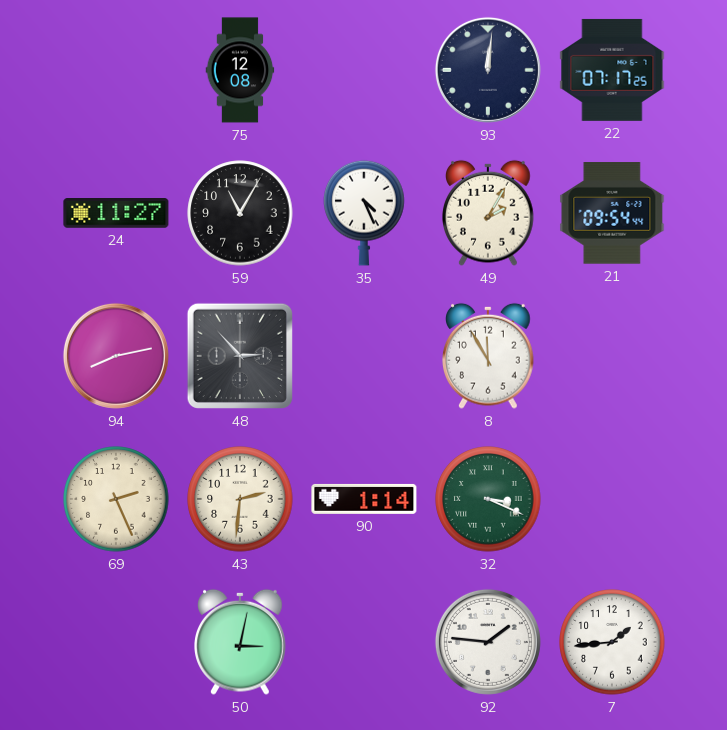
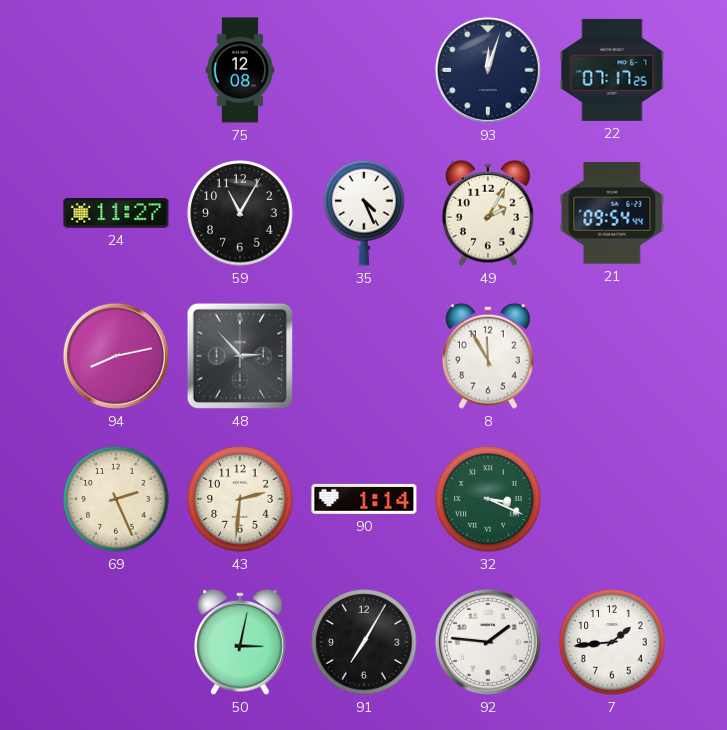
93: 12:01 -> 12:03
91: none -> 7:05
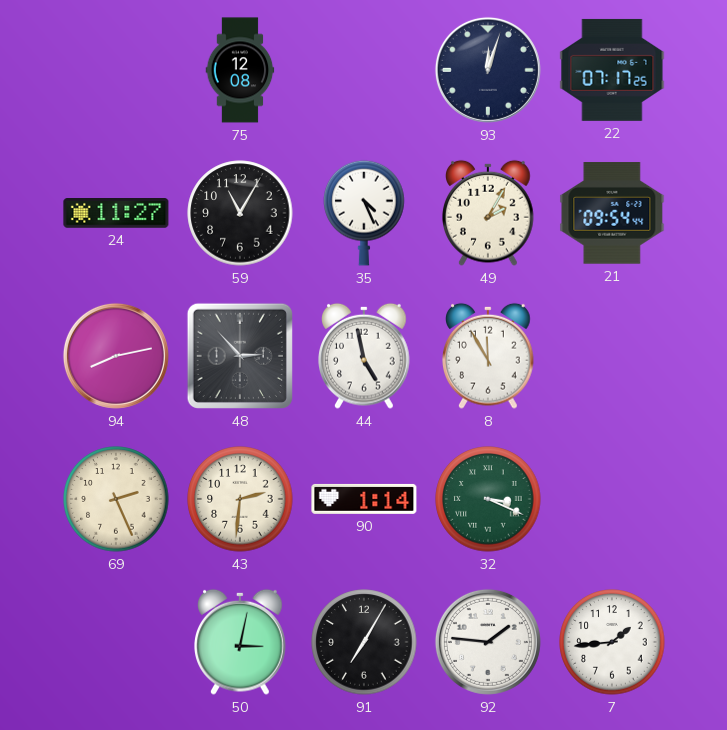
44: none -> 4:58
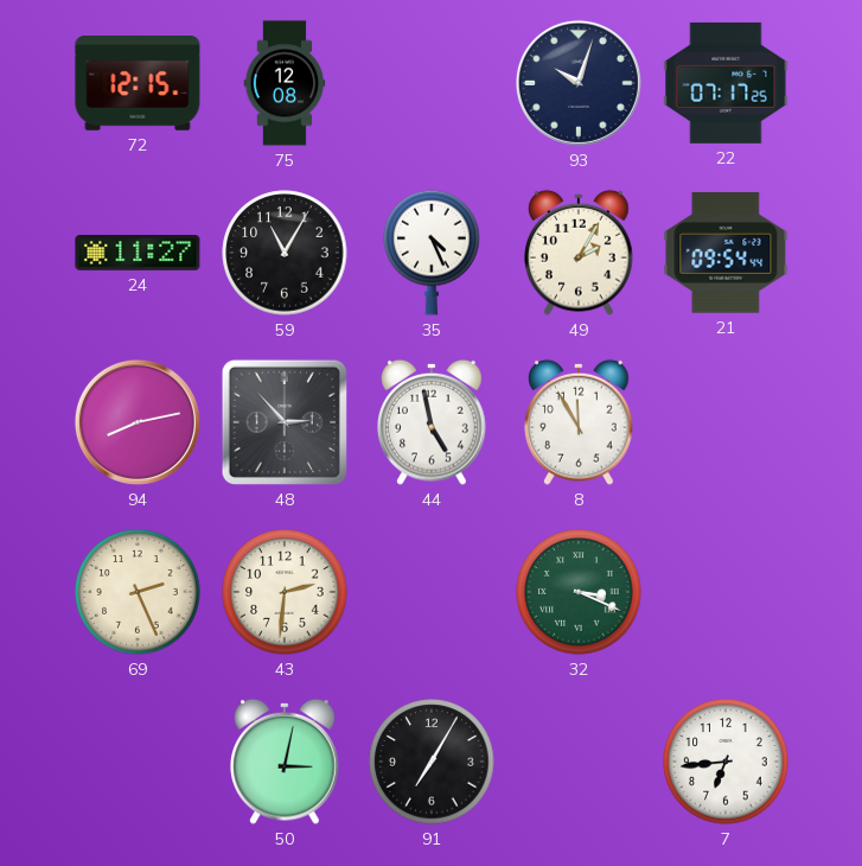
72: none -> 12:15
93: 12:03 -> 10:03
90: 1:14 -> none
92: 1:46 -> none
7: 1:44 -> 6:44
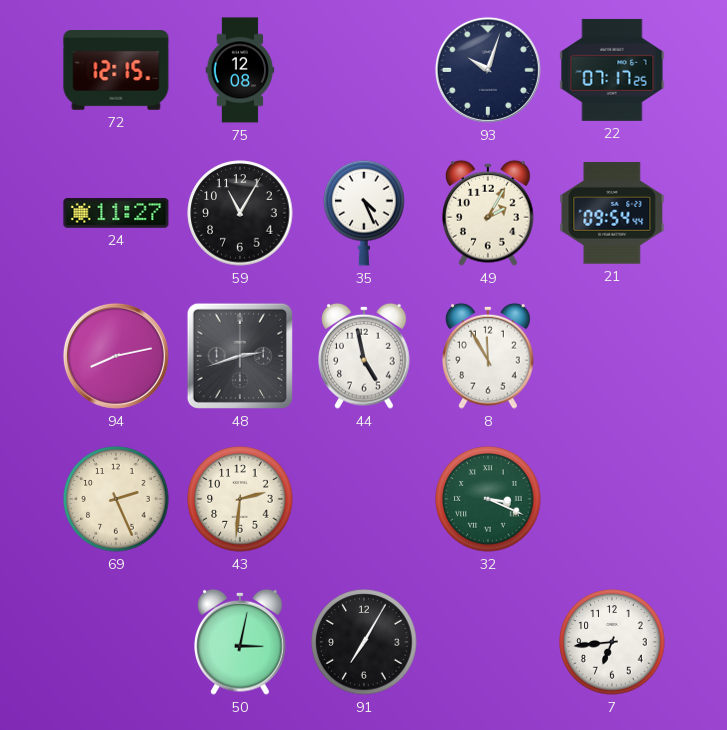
48: 2:53 -> 2:42
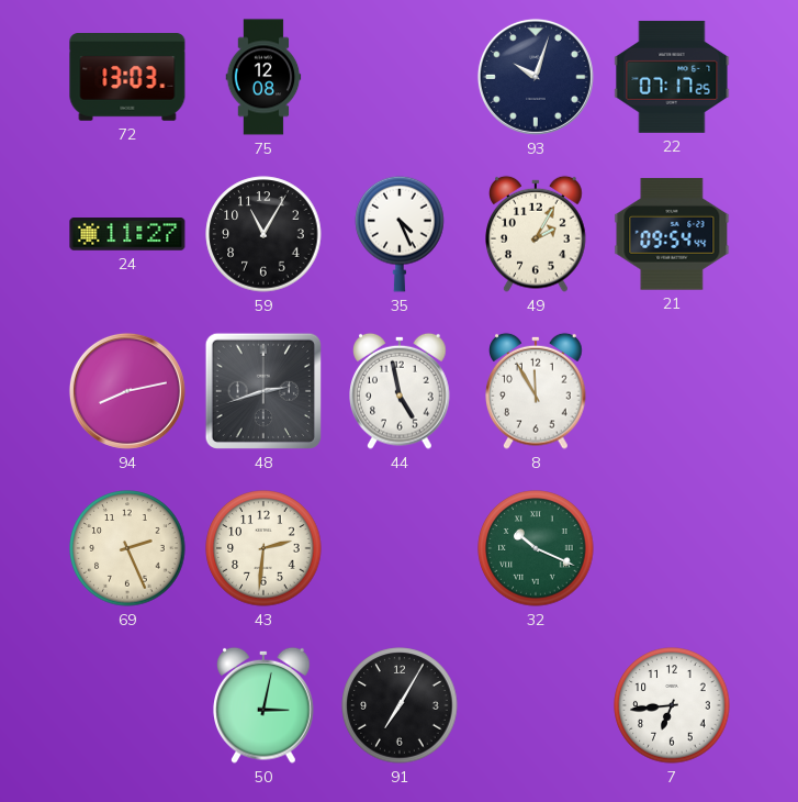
72: 12:15 -> 13:03
32: 3:19 -> 10:19
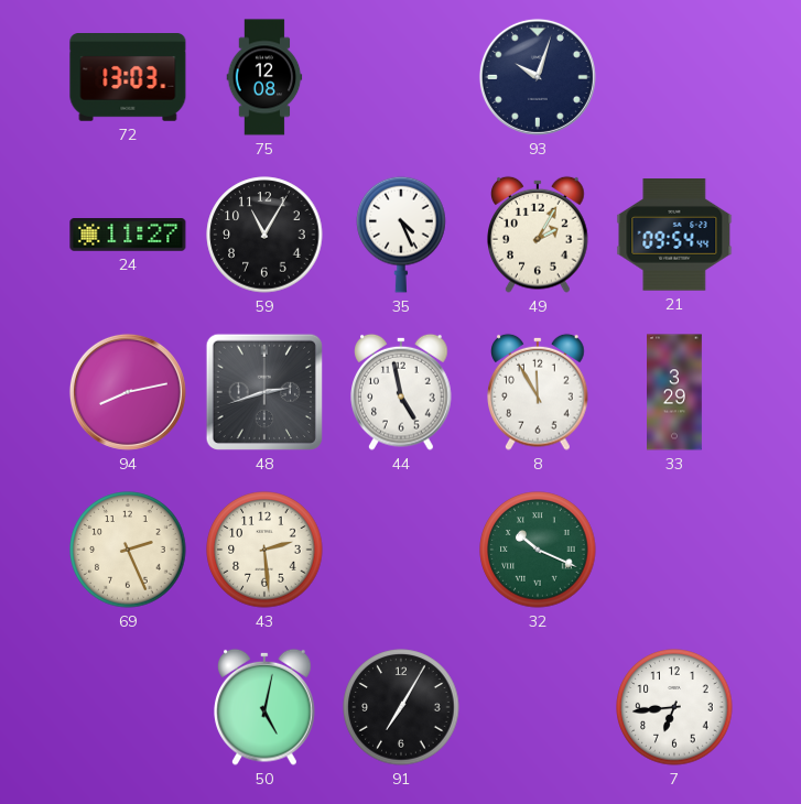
22: 07:17 -> none
33: none -> 3:29
43: 2:31 -> 2:29
50: 3:02 -> 5:02
